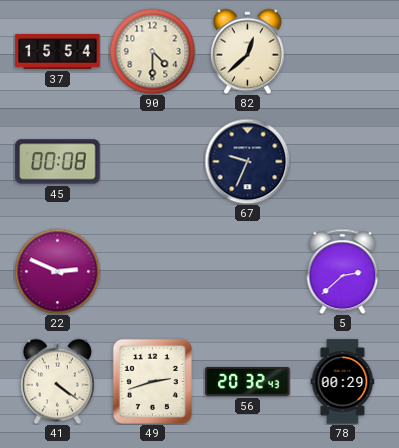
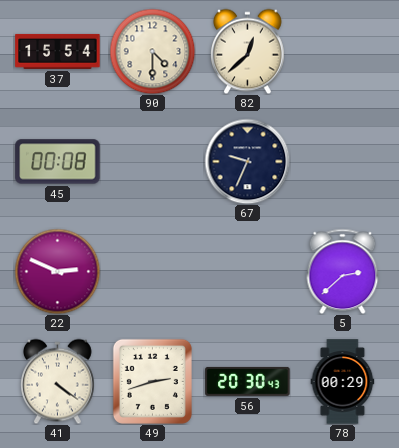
56: 20:32 -> 20:30
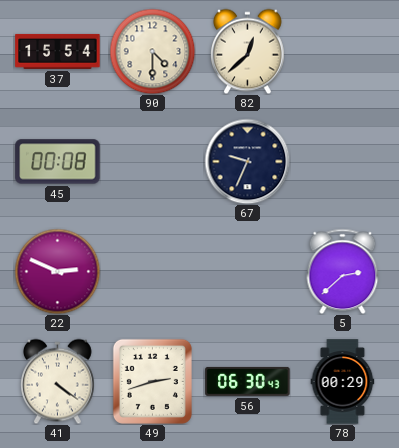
56: 20:30 -> 06:30
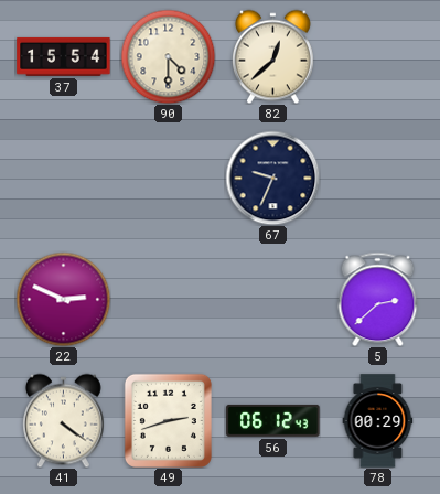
45: 00:08 -> none
56: 06:30 -> 06:12
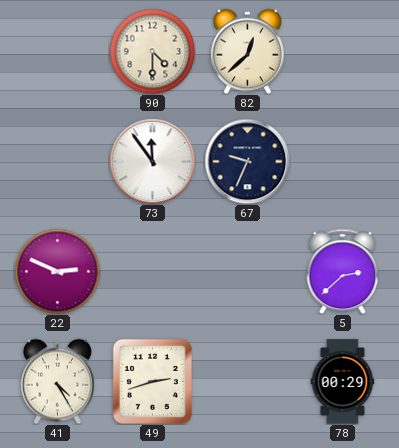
37: 15:54 -> none
73: none -> 11:54
41: 4:21 -> 4:25
56: 06:12 -> none
